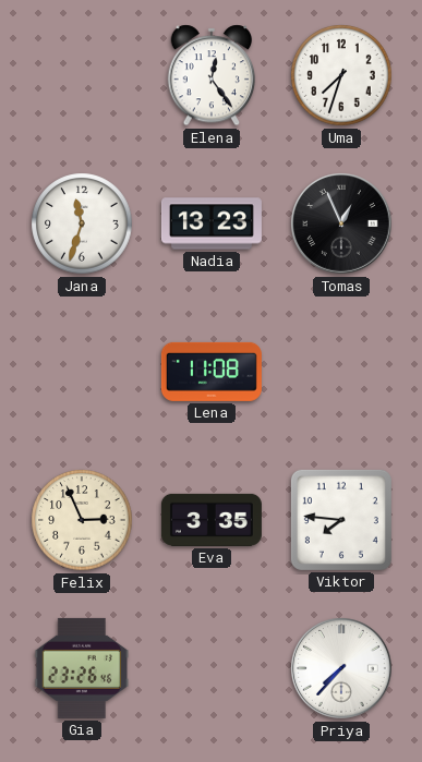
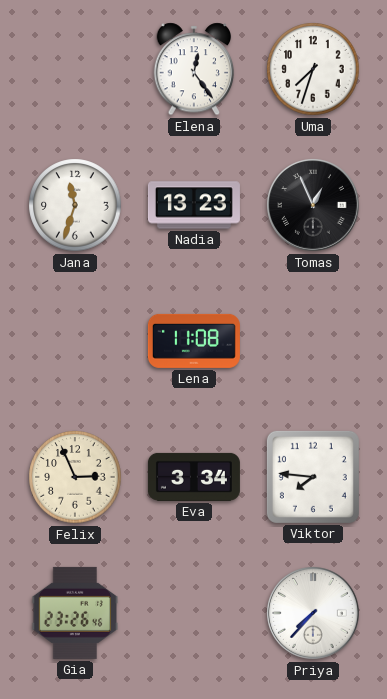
Eva: 3:35 -> 3:34
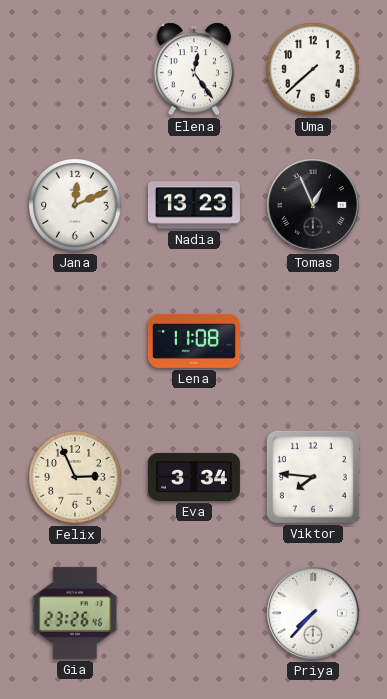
Uma: 7:33 -> 7:38
Jana: 11:33 -> 12:11
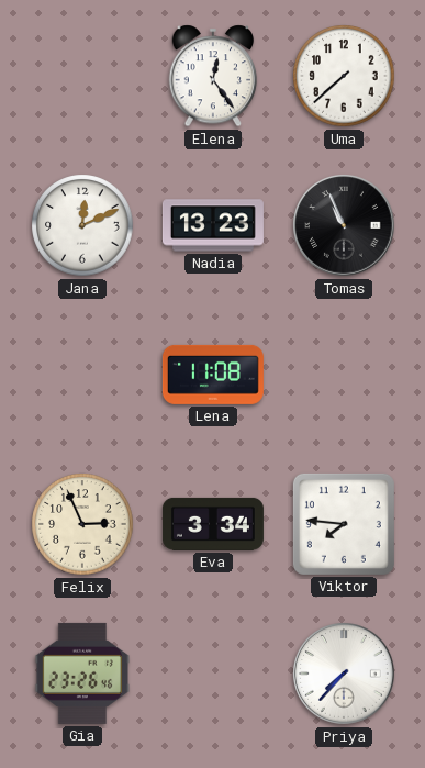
Tomas: 12:56 -> 10:56
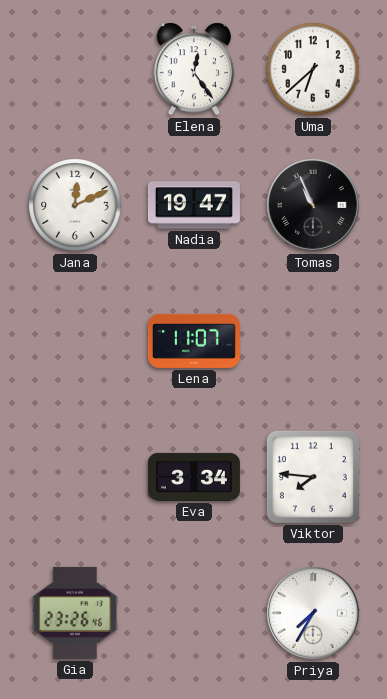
Uma: 7:38 -> 6:38
Nadia: 13:23 -> 19:47
Lena: 11:08 -> 11:07
Felix: 2:56 -> none
Priya: 7:37 -> 7:35
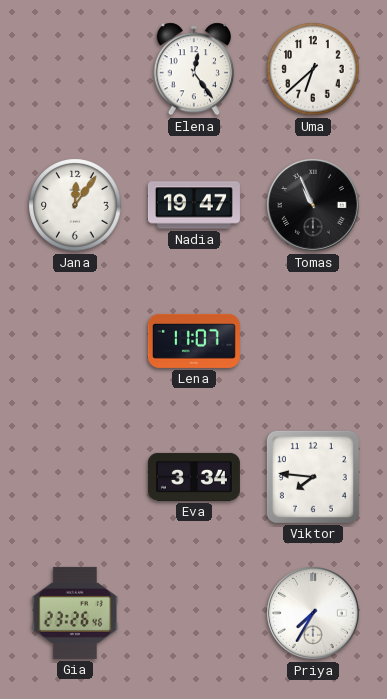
Jana: 12:11 -> 12:06
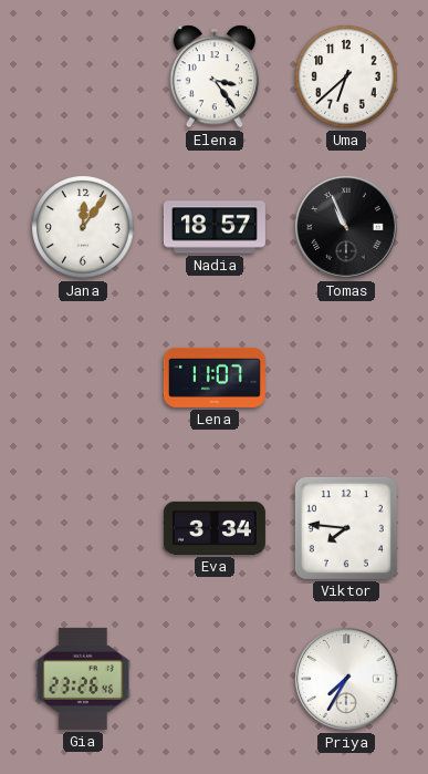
Elena: 12:24 -> 3:24
Nadia: 19:47 -> 18:57
